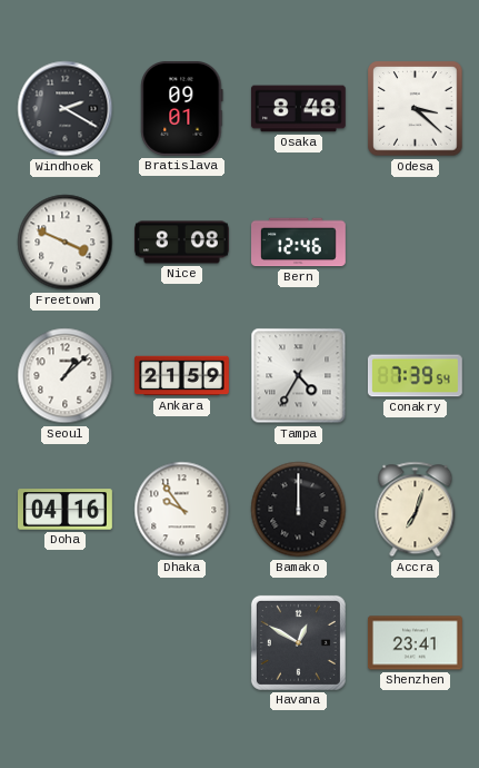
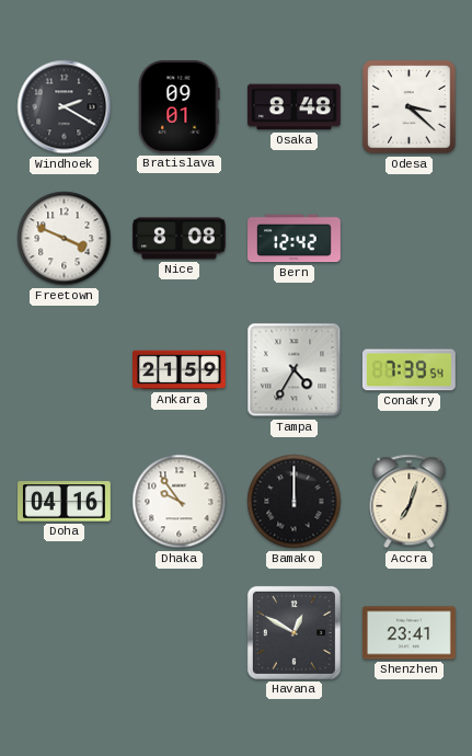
Bern: 12:46 -> 12:42
Seoul: 1:08 -> none
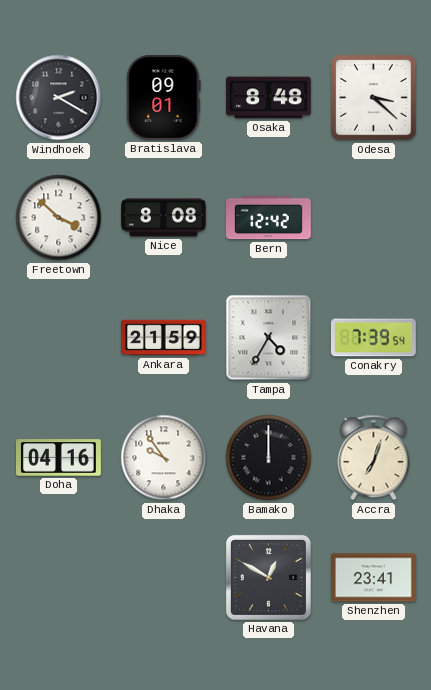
Freetown: 3:49 -> 3:52
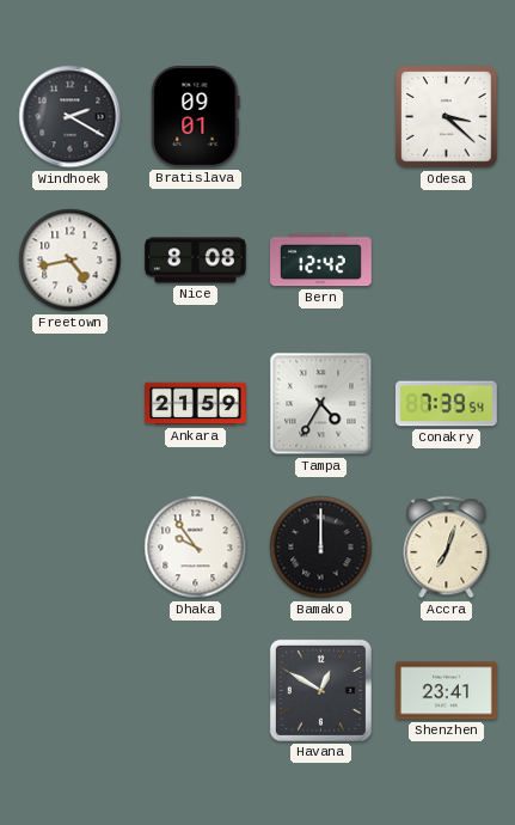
Osaka: 8:48 -> none
Freetown: 3:52 -> 4:43
Doha: 04:16 -> none
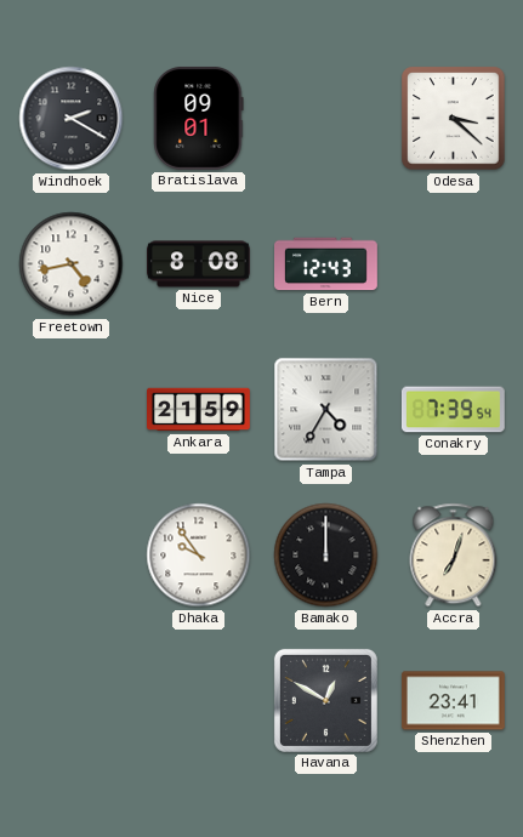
Bern: 12:42 -> 12:43
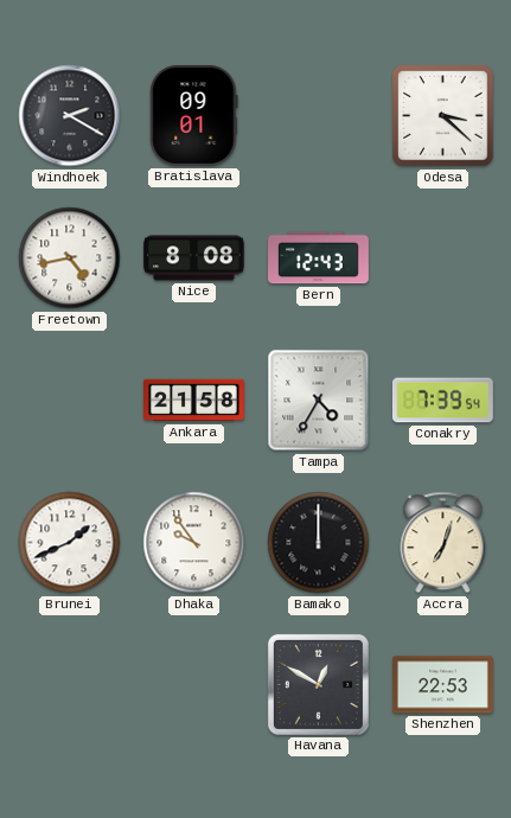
Ankara: 21:59 -> 21:58
Brunei: none -> 1:41
Shenzhen: 23:41 -> 22:53
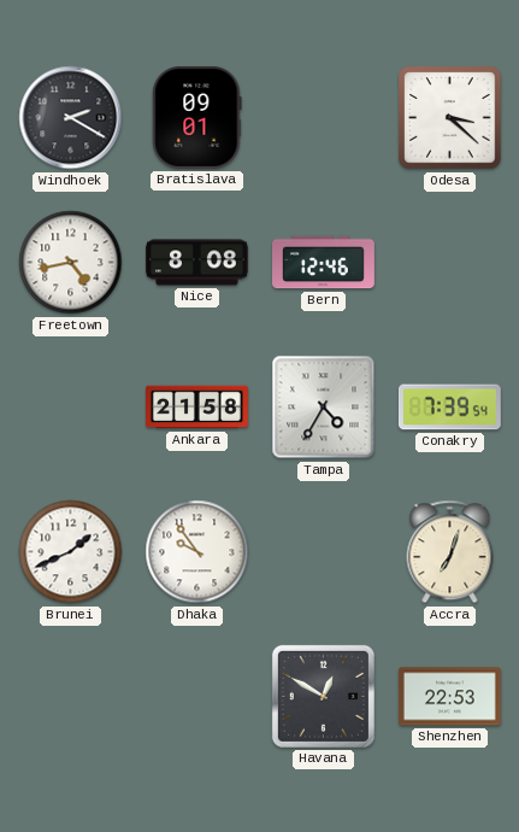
Bern: 12:43 -> 12:46
Bamako: 12:00 -> none
